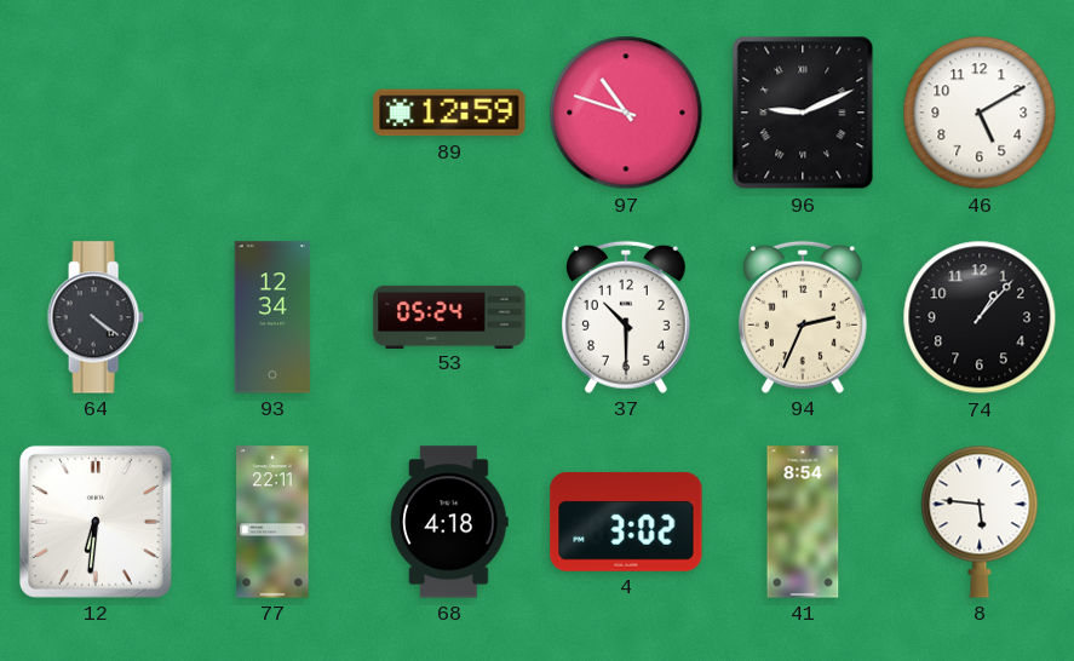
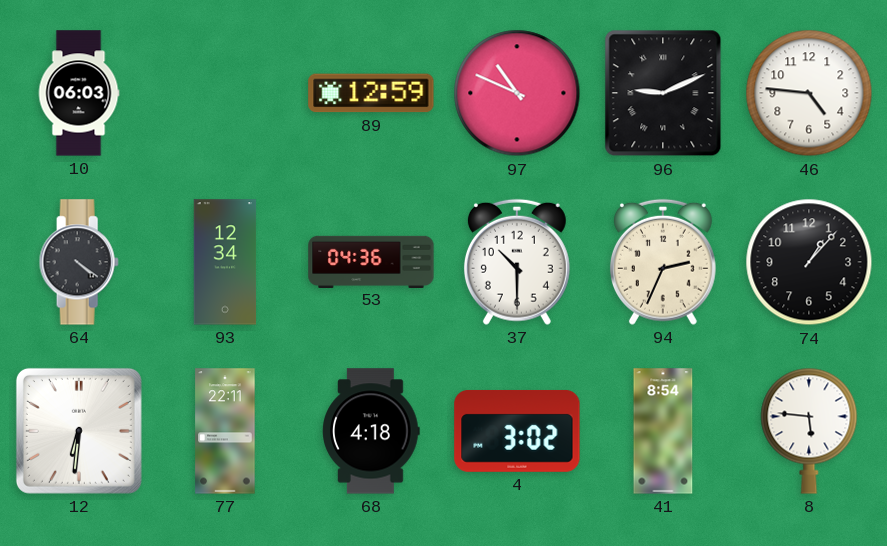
10: none -> 06:03
97: 10:48 -> 10:49
46: 5:10 -> 4:46
53: 05:24 -> 04:36
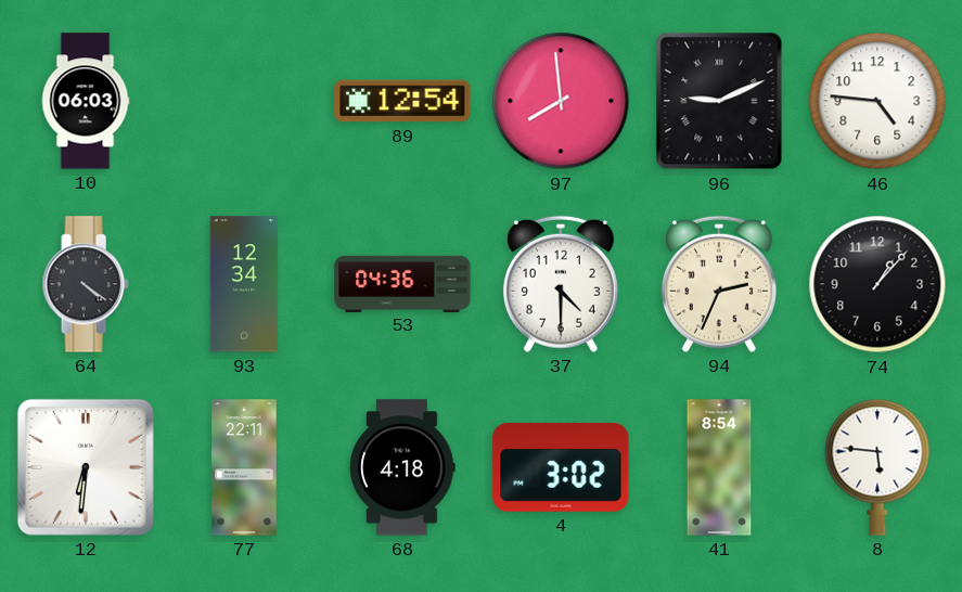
89: 12:59 -> 12:54
97: 10:49 -> 7:59
37: 10:30 -> 4:30
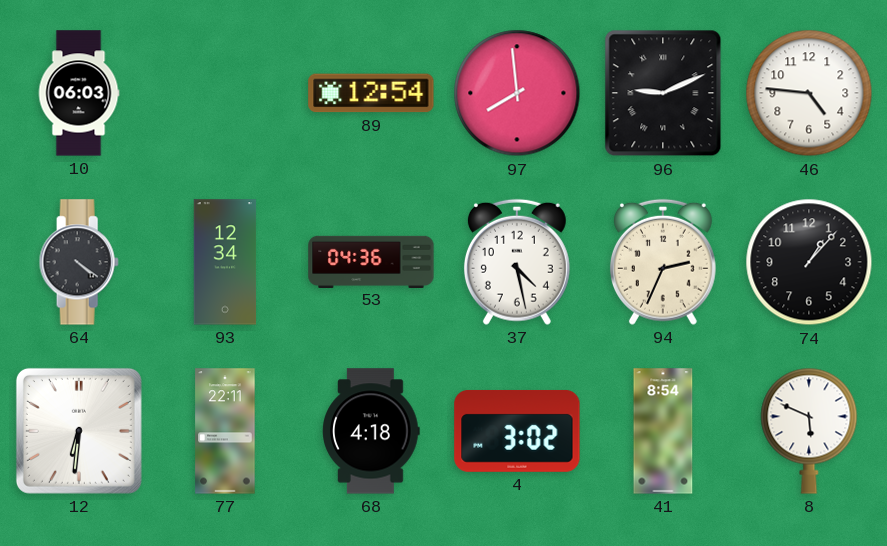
37: 4:30 -> 4:28
8: 5:46 -> 5:49
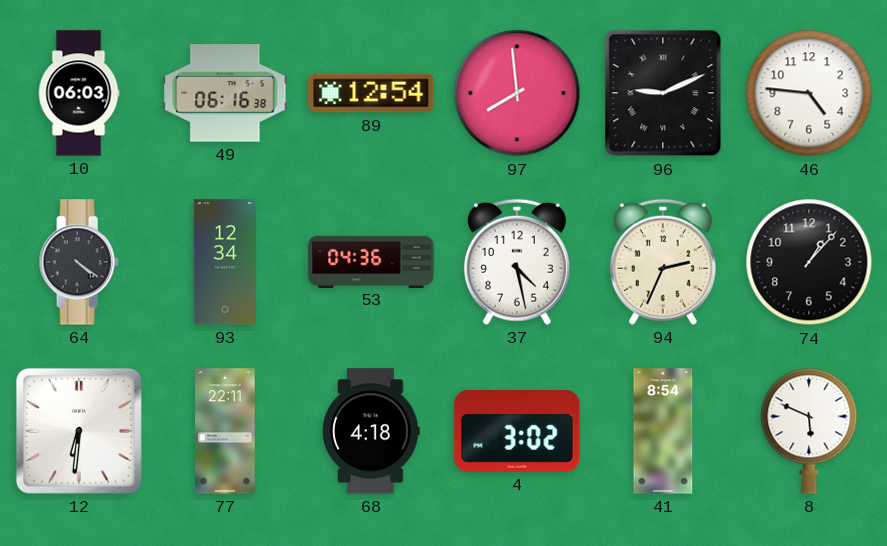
49: none -> 06:16
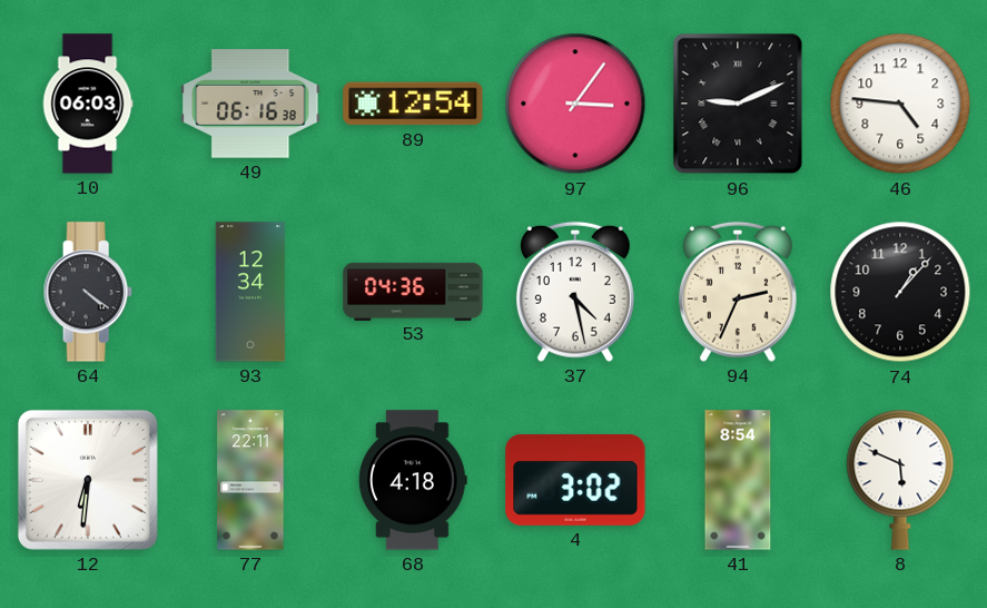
97: 7:59 -> 3:06
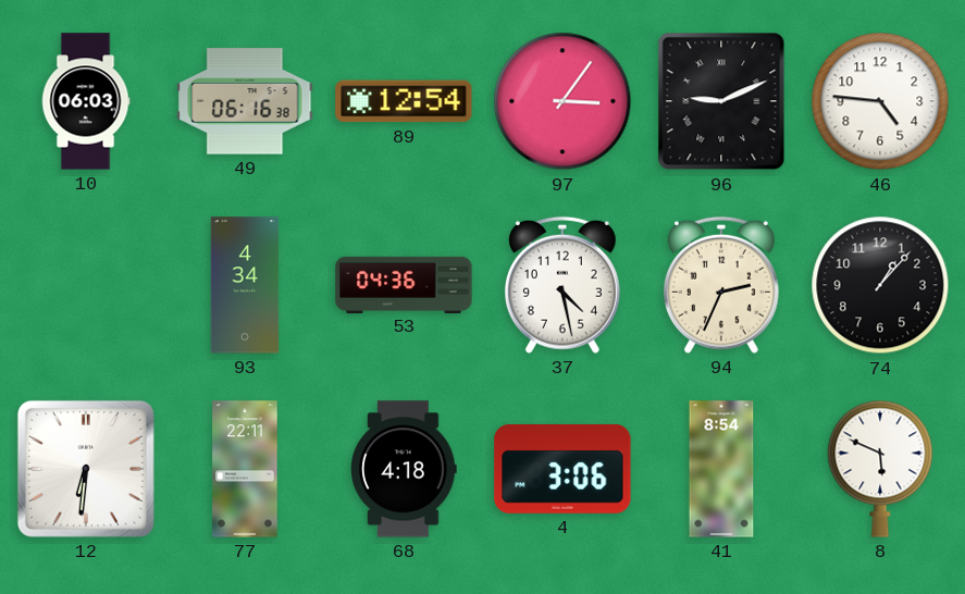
64: 4:21 -> none
93: 12:34 -> 4:34
4: 3:02 -> 3:06
